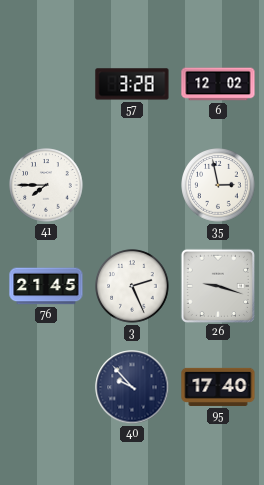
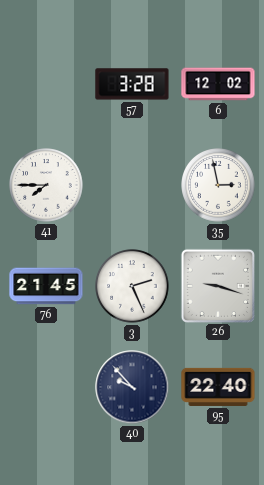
95: 17:40 -> 22:40
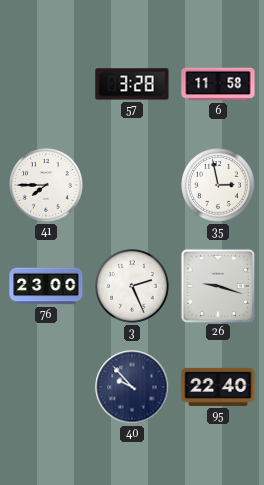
6: 12:02 -> 11:58
76: 21:45 -> 23:00
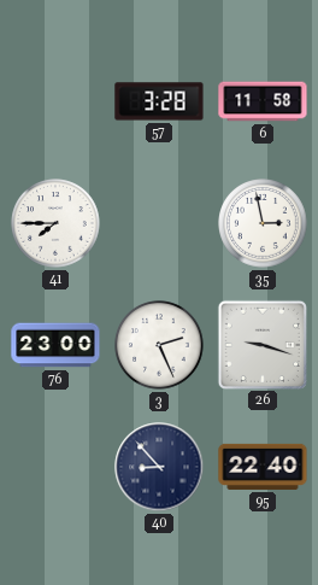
40: 9:53 -> 8:53
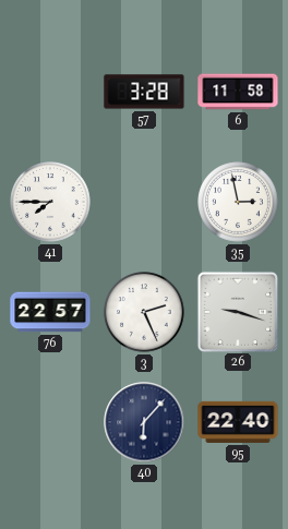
76: 23:00 -> 22:57
40: 8:53 -> 6:07
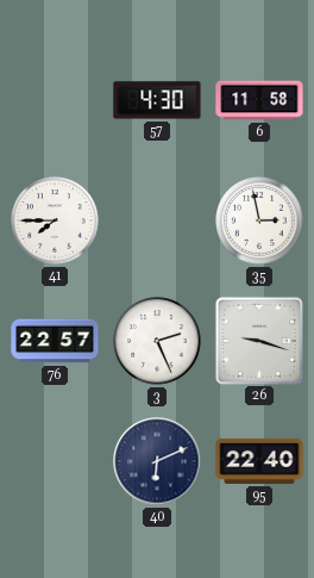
57: 3:28 -> 4:30
40: 6:07 -> 6:11
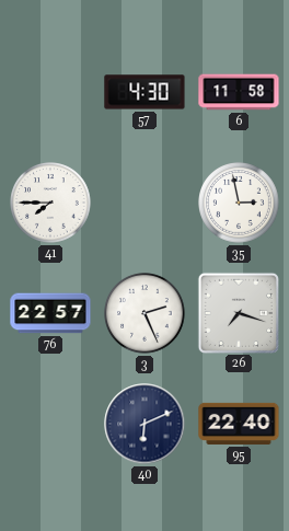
26: 9:18 -> 7:18
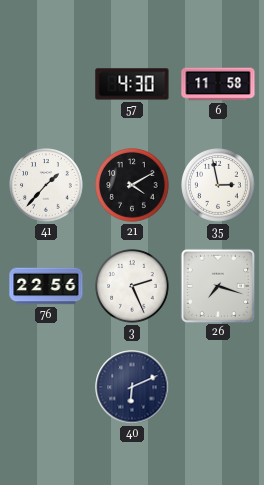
41: 7:45 -> 1:37
21: none -> 4:10
76: 22:57 -> 22:56
95: 22:40 -> none
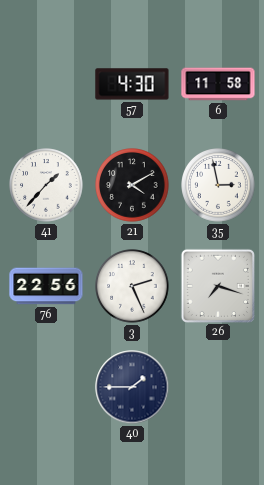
40: 6:11 -> 1:45
